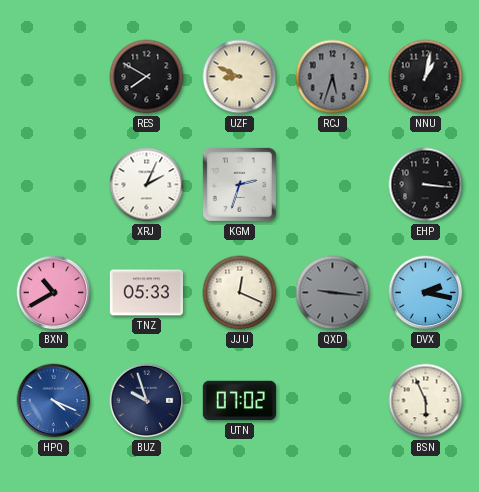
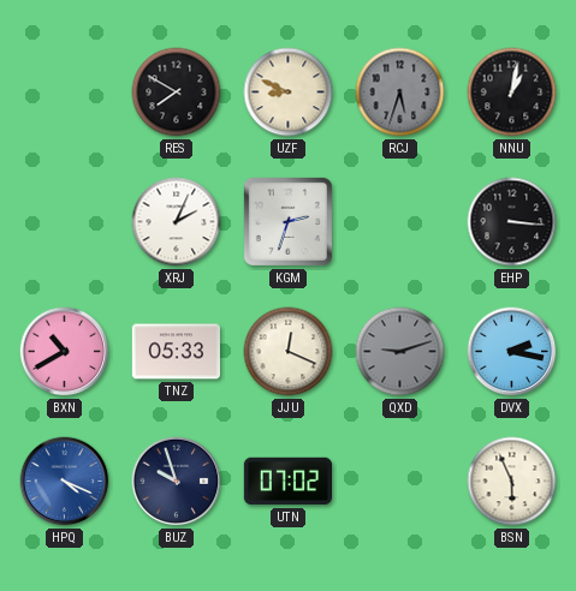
QXD: 9:16 -> 9:12
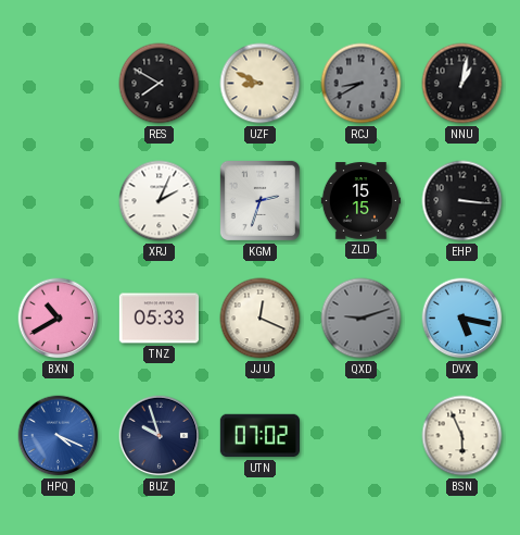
RCJ: 5:33 -> 8:40
ZLD: none -> 15:15
DVX: 2:17 -> 5:17
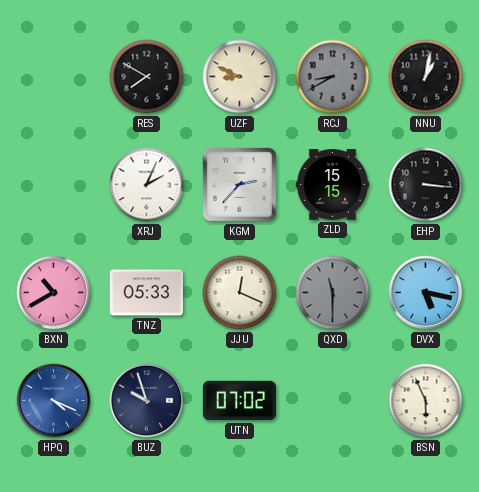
KGM: 2:33 -> 2:37
QXD: 9:12 -> 11:30
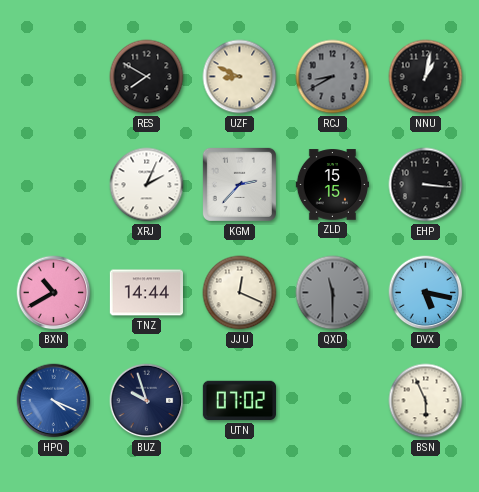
TNZ: 05:33 -> 14:44
